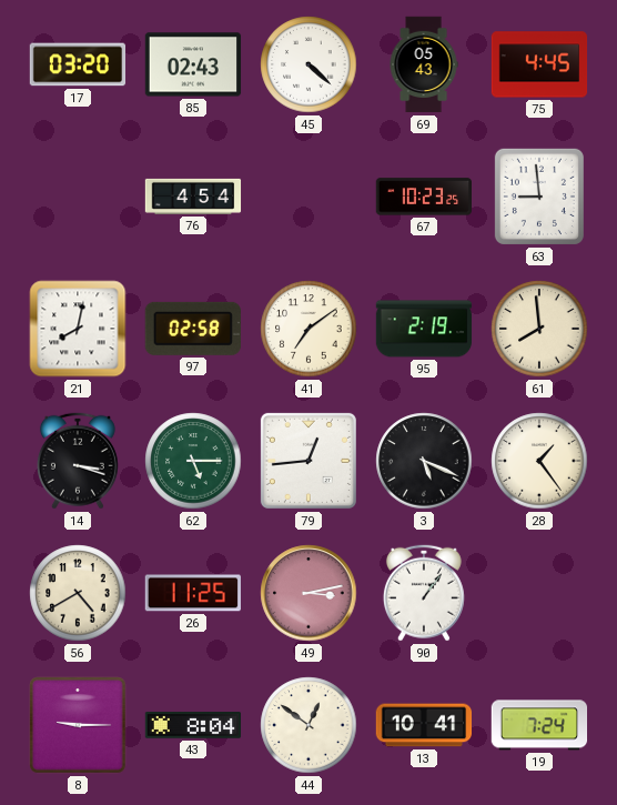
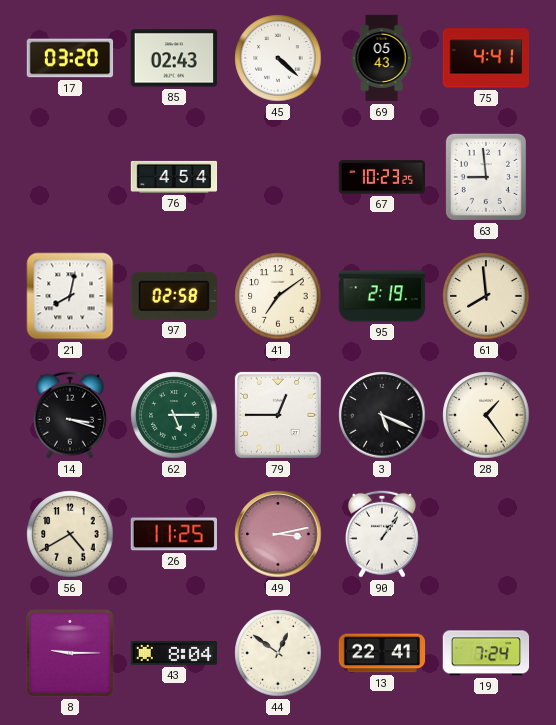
75: 4:45 -> 4:41
79: 12:44 -> 12:45
13: 10:41 -> 22:41
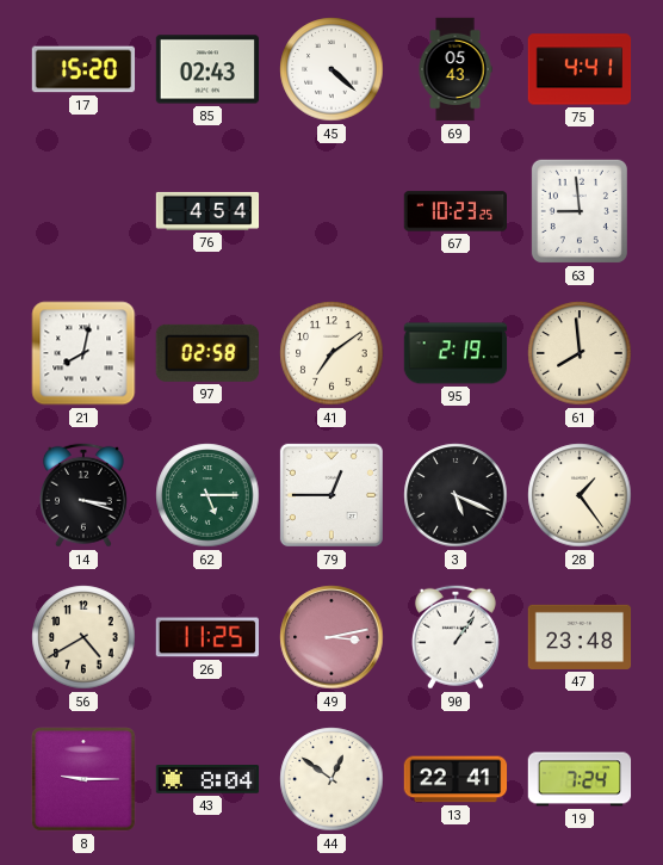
17: 03:20 -> 15:20
47: none -> 23:48
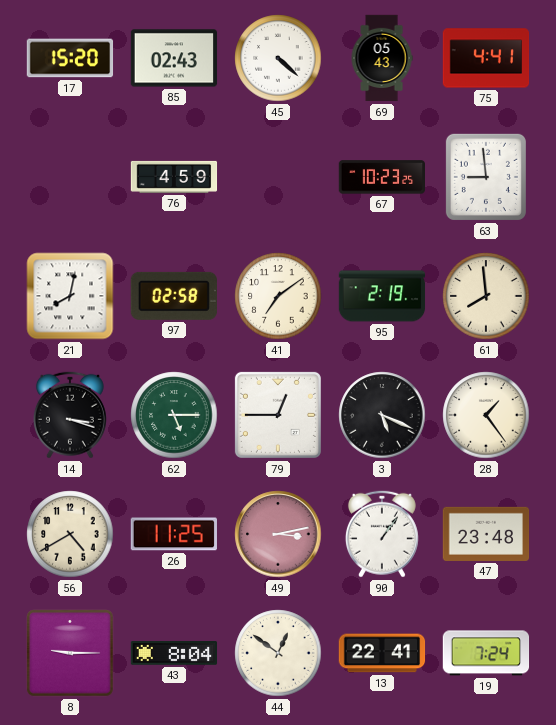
76: 4:54 -> 4:59
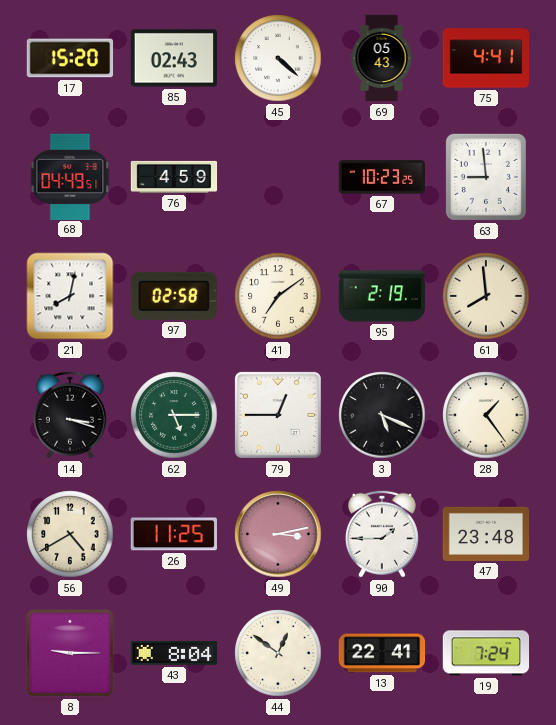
68: none -> 04:49
90: 1:06 -> 1:45
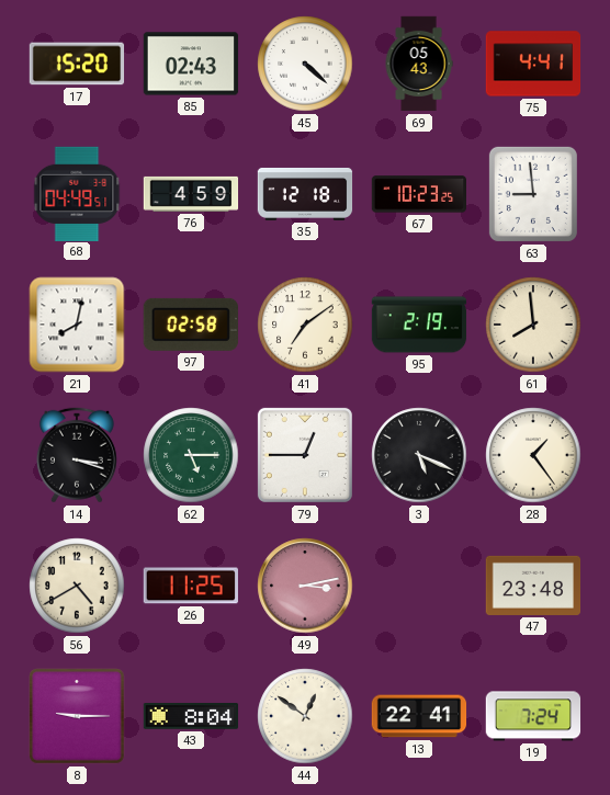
35: none -> 12:18
90: 1:45 -> none
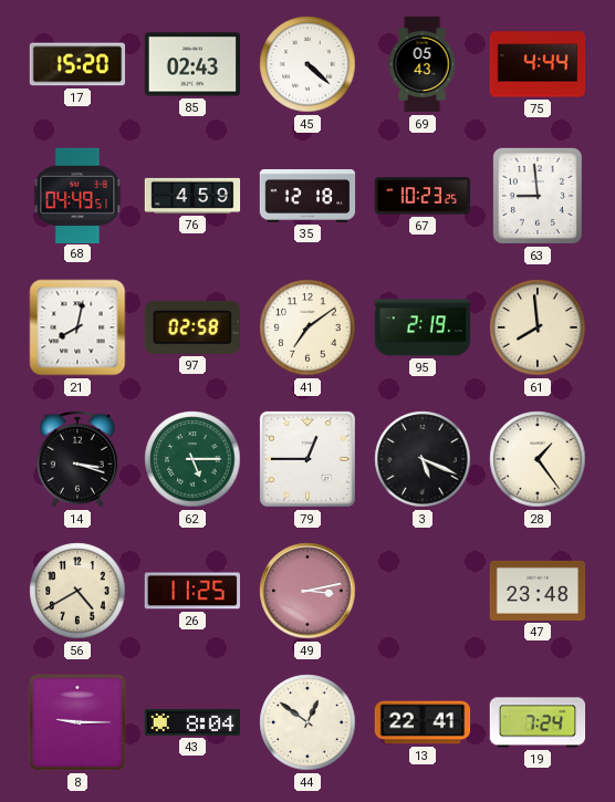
75: 4:41 -> 4:44
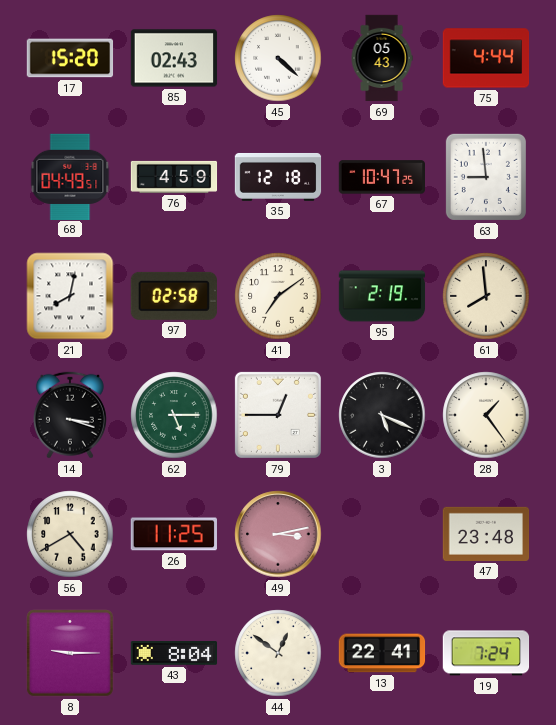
67: 10:23 -> 10:47
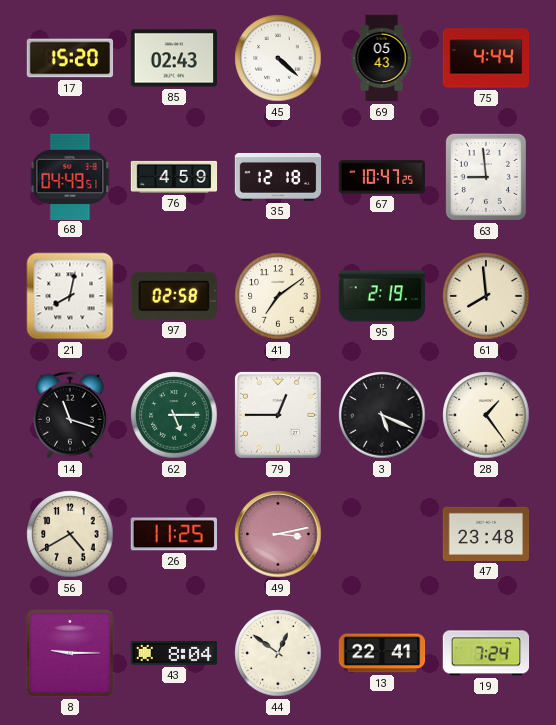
14: 3:18 -> 11:18
